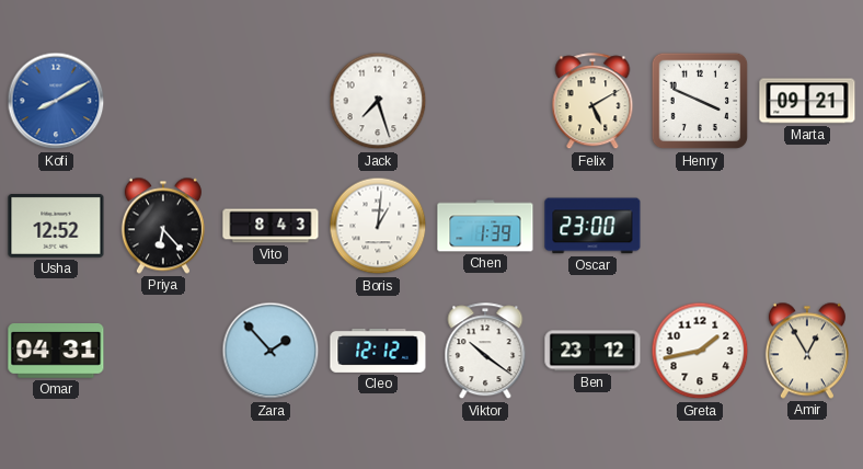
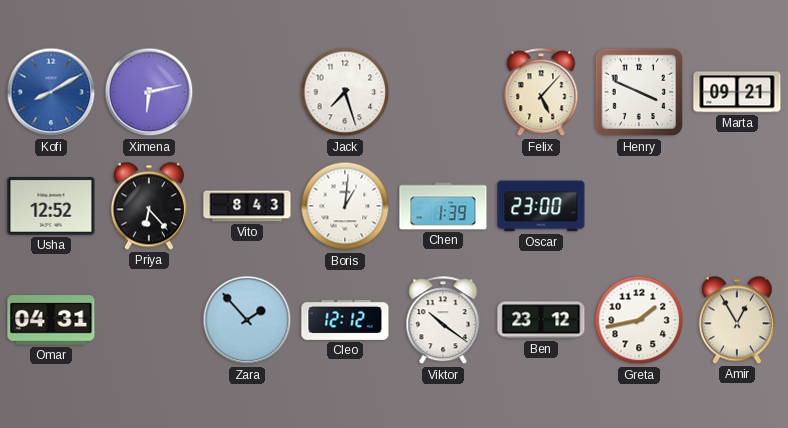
Ximena: none -> 6:13
Felix: 5:10 -> 5:07
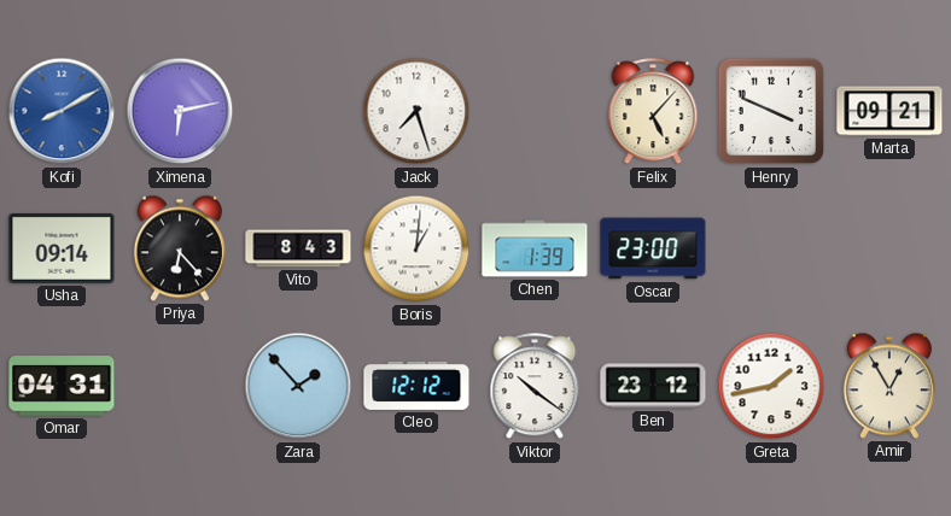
Usha: 12:52 -> 09:14
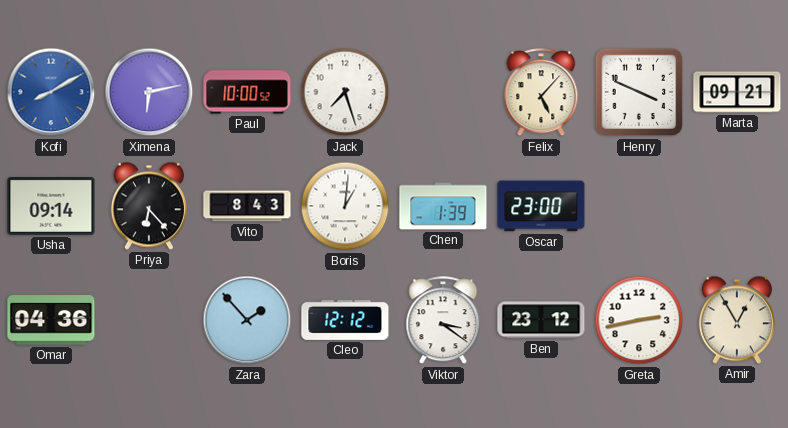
Paul: none -> 10:00
Omar: 04:31 -> 04:36
Viktor: 10:21 -> 3:21
Greta: 1:43 -> 2:43
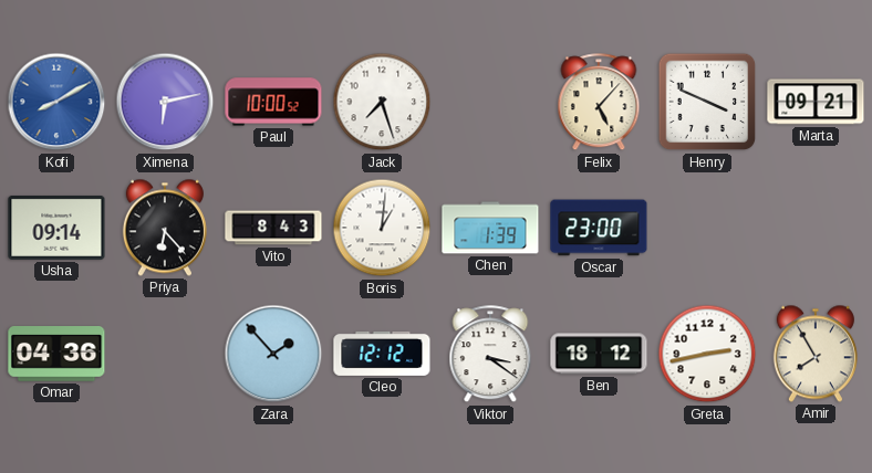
Ben: 23:12 -> 18:12
Amir: 12:55 -> 7:55
